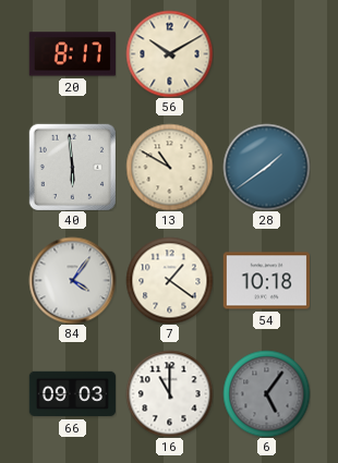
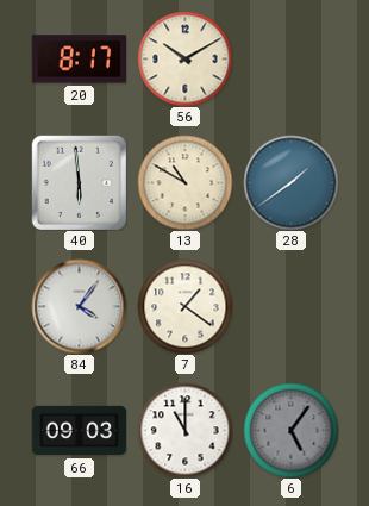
54: 10:18 -> none
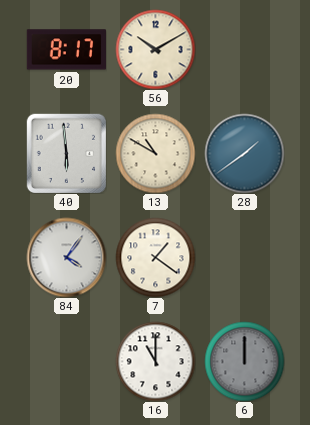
66: 09:03 -> none
6: 5:06 -> 12:00
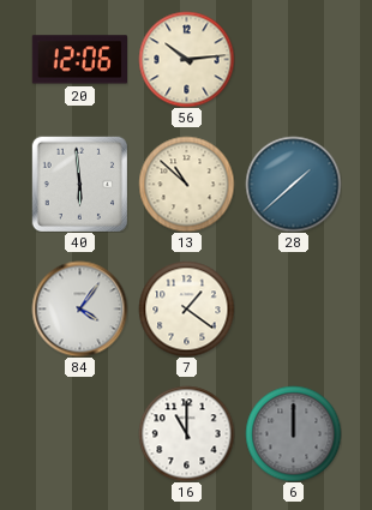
20: 8:17 -> 12:06
56: 10:10 -> 10:14
13: 10:50 -> 10:52
28: 1:39 -> 1:38
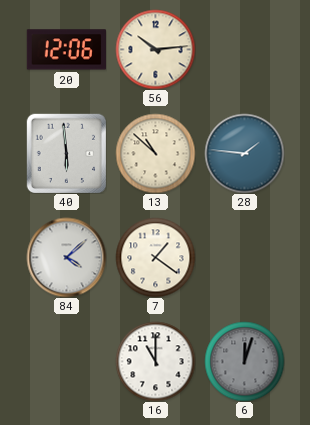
28: 1:38 -> 1:46
84: 4:06 -> 4:08
6: 12:00 -> 12:03
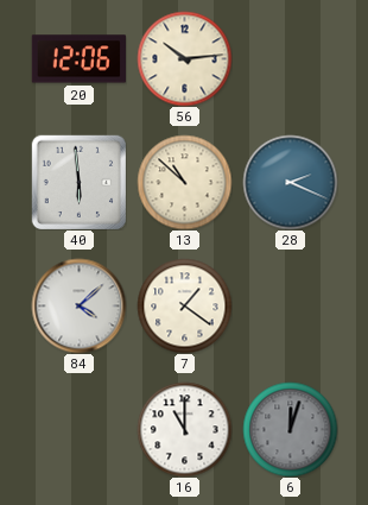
28: 1:46 -> 2:19
